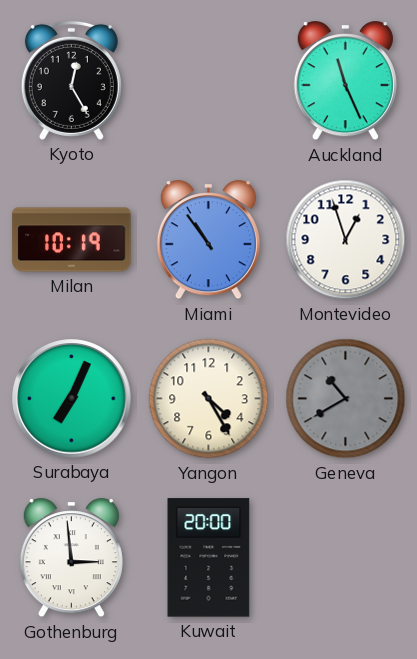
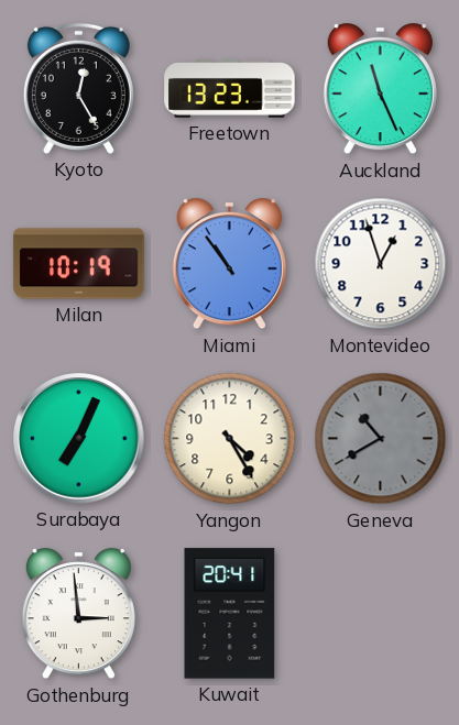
Freetown: none -> 13:23
Kuwait: 20:00 -> 20:41
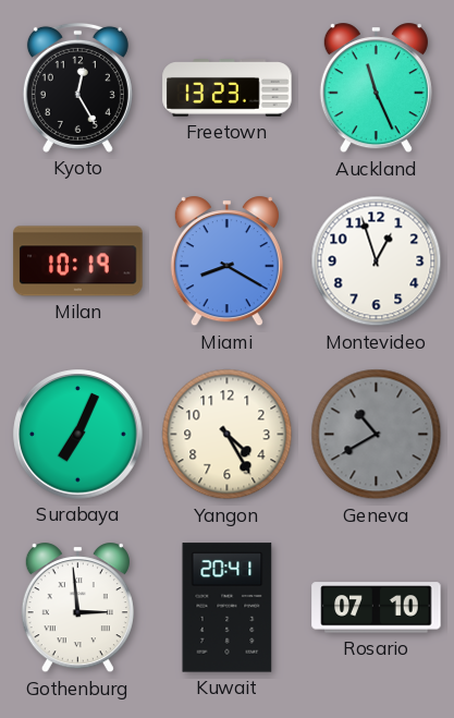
Miami: 10:54 -> 8:20
Rosario: none -> 07:10
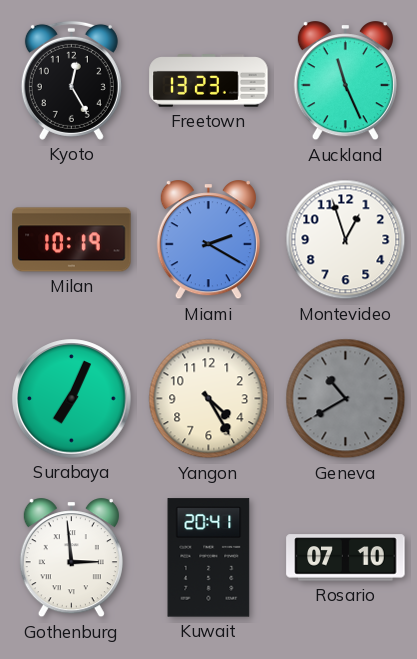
Miami: 8:20 -> 2:20
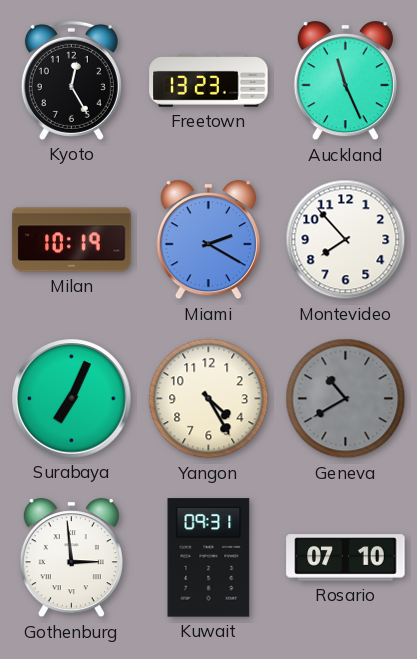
Montevideo: 12:57 -> 7:53
Kuwait: 20:41 -> 09:31
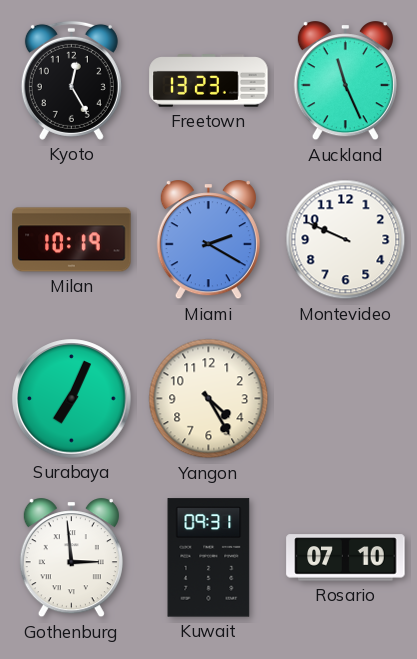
Montevideo: 7:53 -> 9:49
Geneva: 10:40 -> none
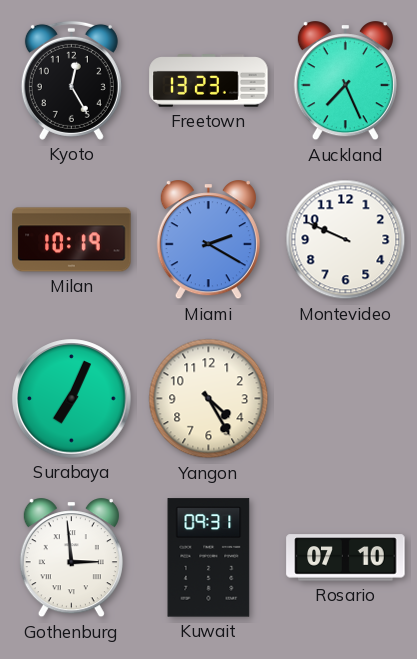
Auckland: 11:26 -> 7:26
